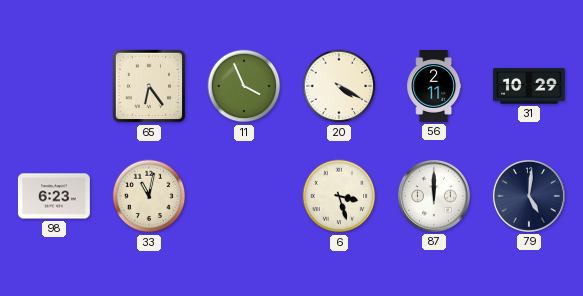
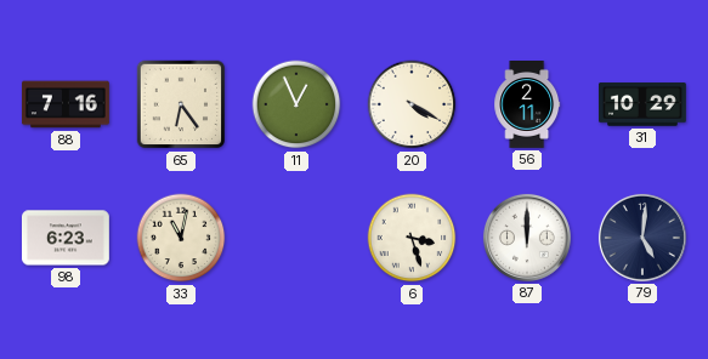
88: none -> 7:16
11: 3:56 -> 12:56
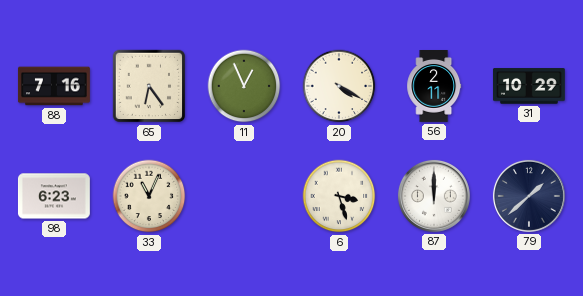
33: 11:02 -> 11:04
79: 5:01 -> 1:38
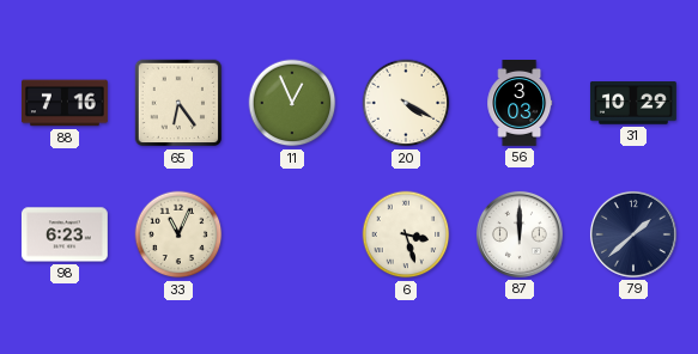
56: 2:11 -> 3:03
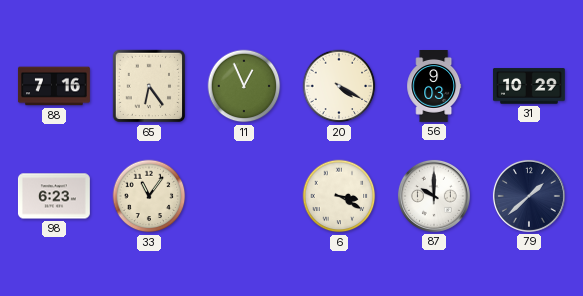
56: 3:03 -> 9:03
33: 11:04 -> 11:06
6: 3:27 -> 3:20
87: 12:00 -> 10:00
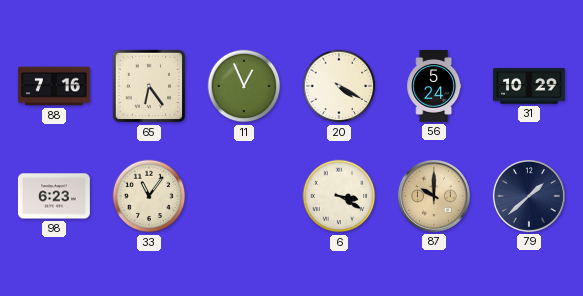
56: 9:03 -> 5:24
87 dial: white -> champagne
